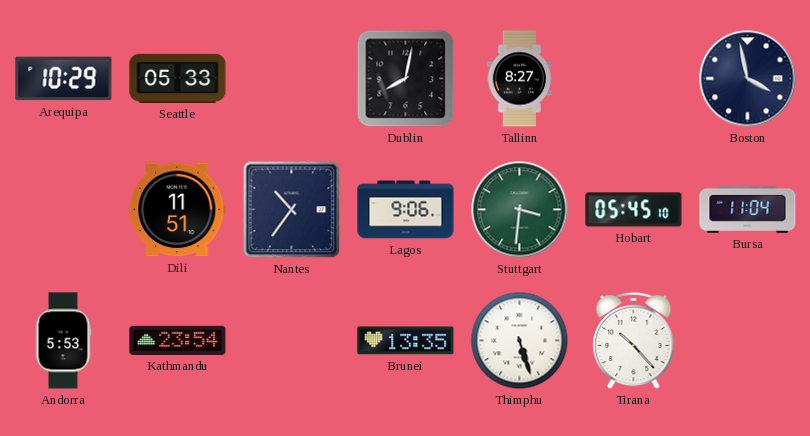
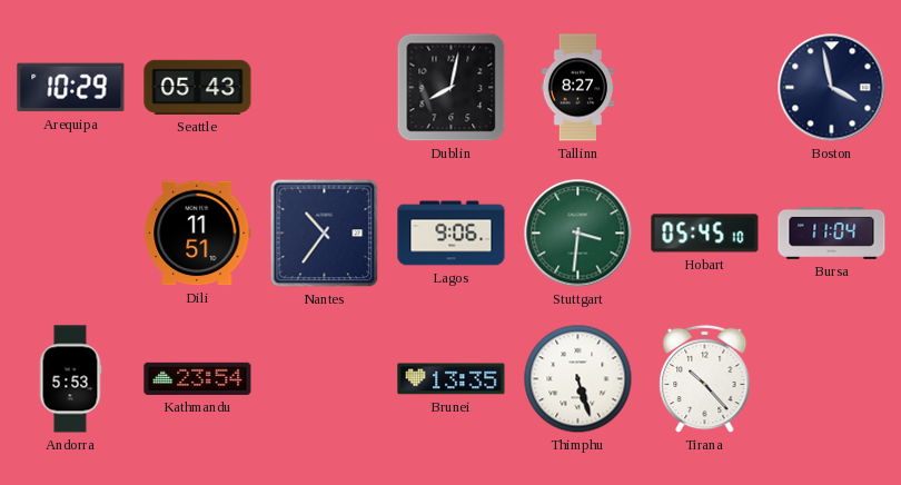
Seattle: 05:33 -> 05:43
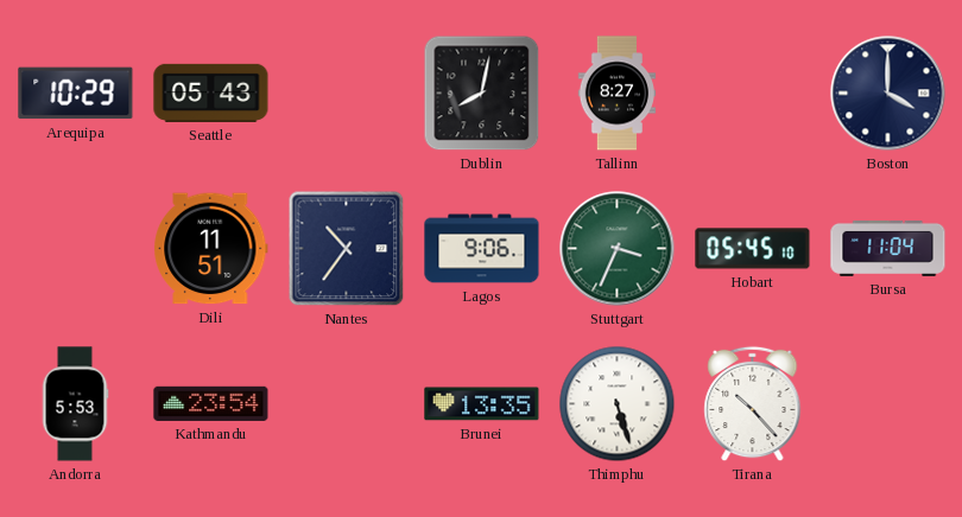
Boston: 3:58 -> 4:00
Stuttgart: 3:31 -> 3:34
